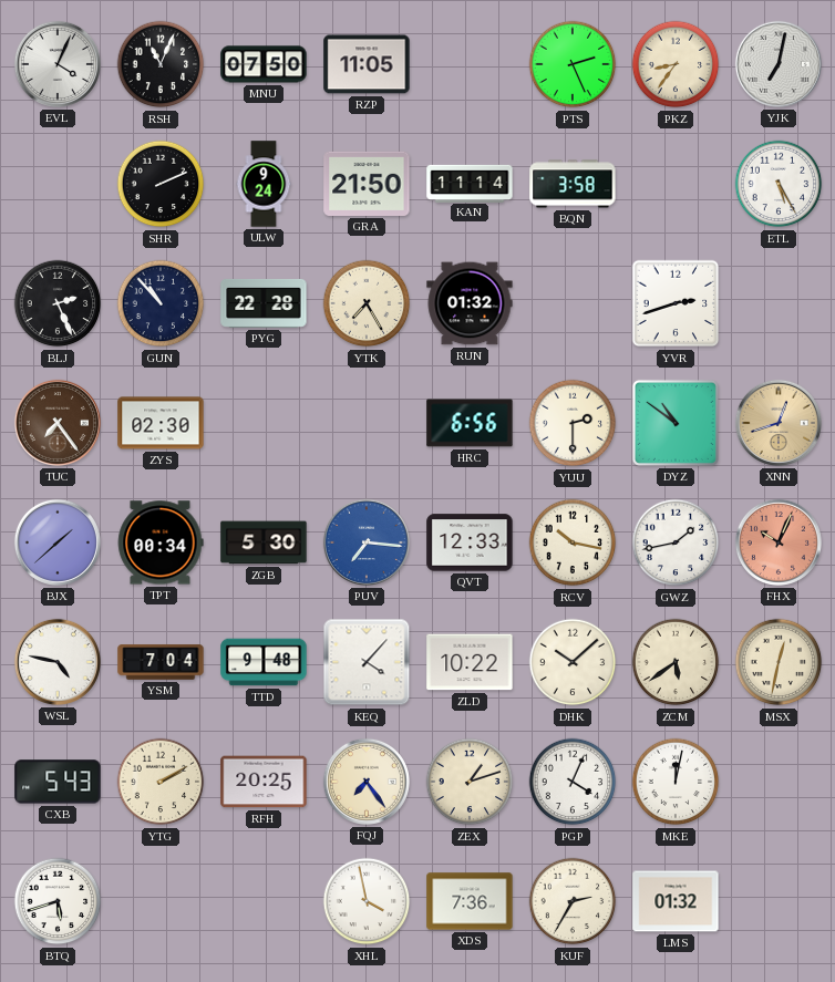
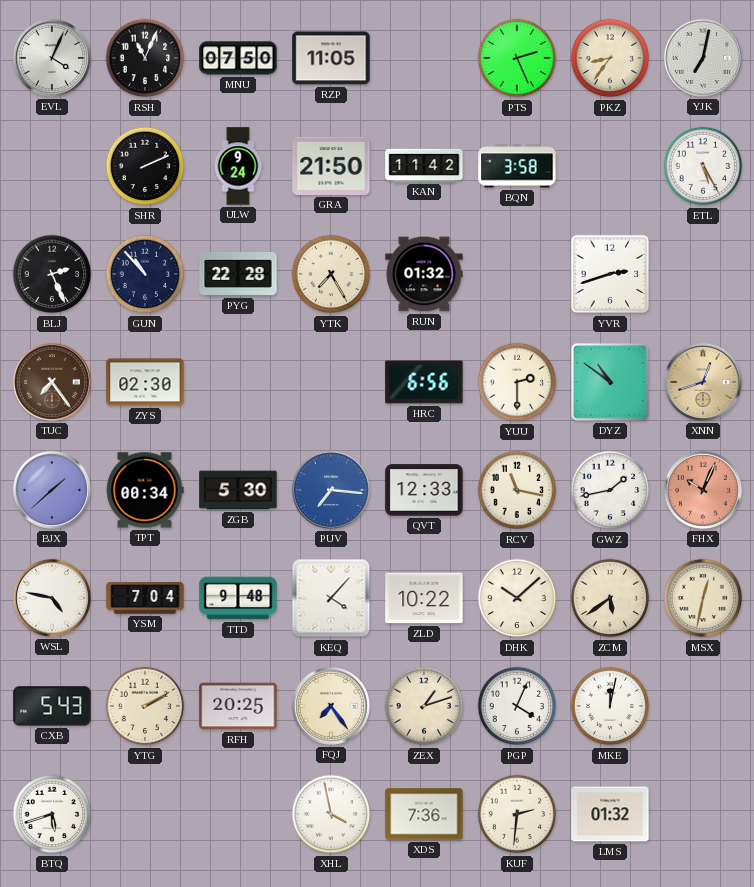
KAN: 11:14 -> 11:42
RCV: 10:17 -> 11:17
KUF: 2:35 -> 2:31
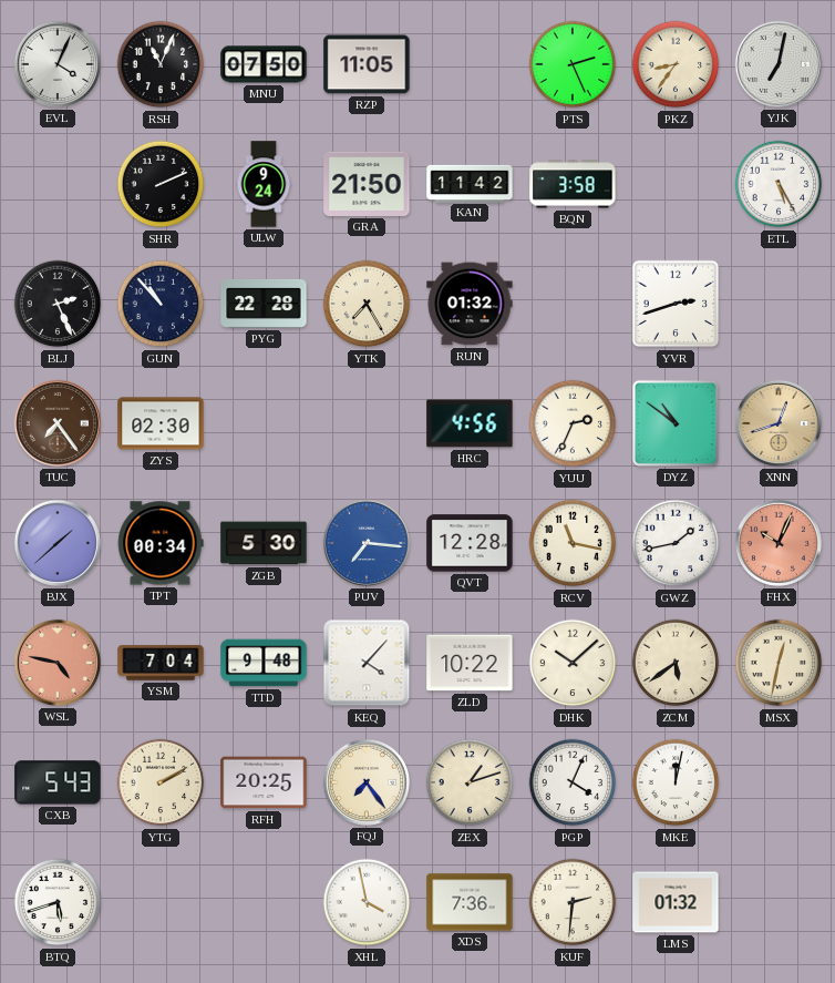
HRC: 6:56 -> 4:56
YUU: 2:30 -> 2:34
QVT: 12:33 -> 12:28
WSL dial: white -> salmon
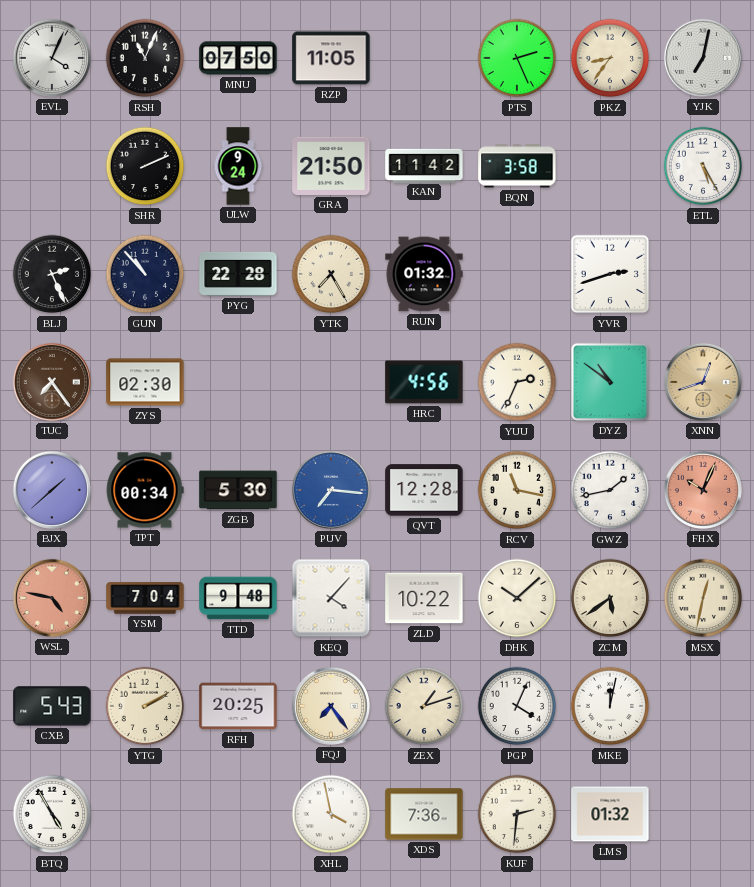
BTQ: 5:42 -> 4:55
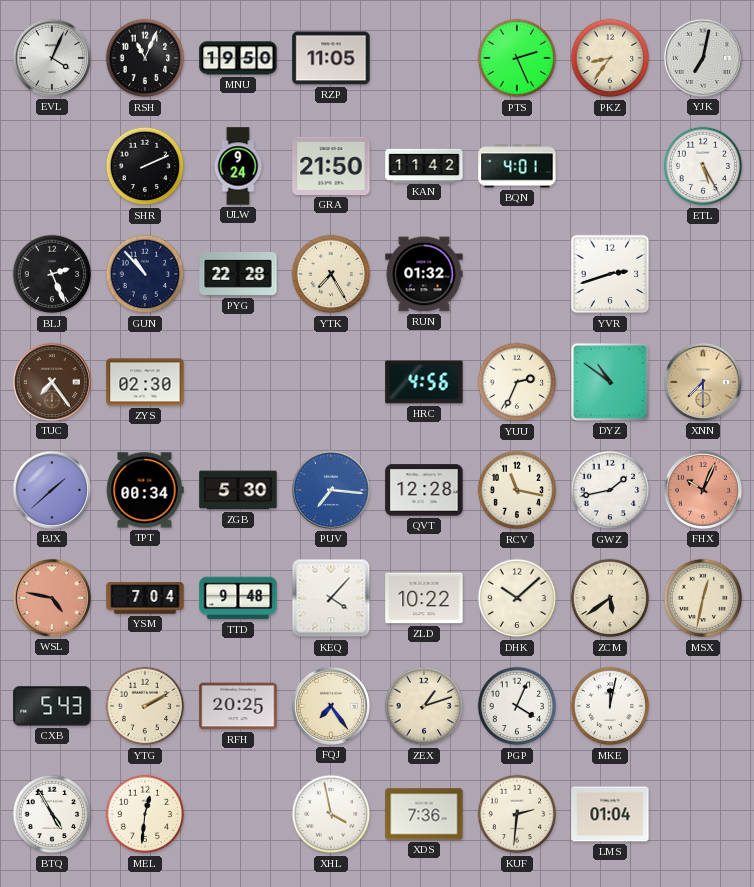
MNU: 07:50 -> 19:50
BQN: 3:58 -> 4:01
XNN: 12:42 -> 7:30
MEL: none -> 12:31
LMS: 01:32 -> 01:04
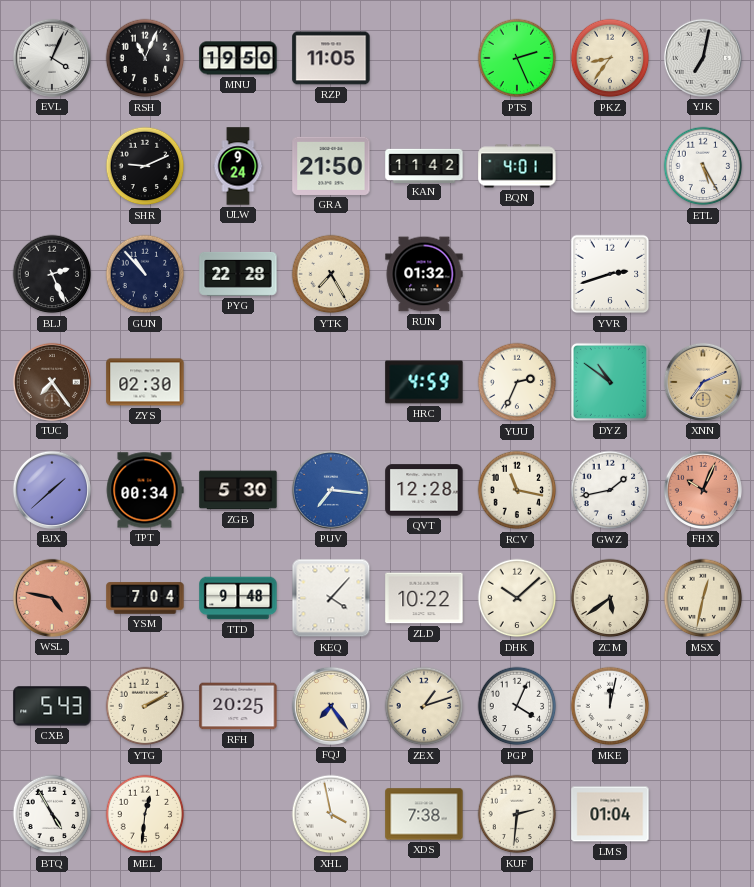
SHR: 2:11 -> 9:11
HRC: 4:56 -> 4:59
XNN: 7:30 -> 7:11
XDS: 7:36 -> 7:38
